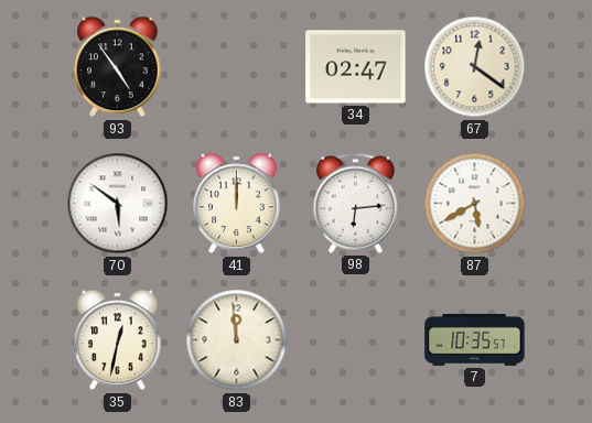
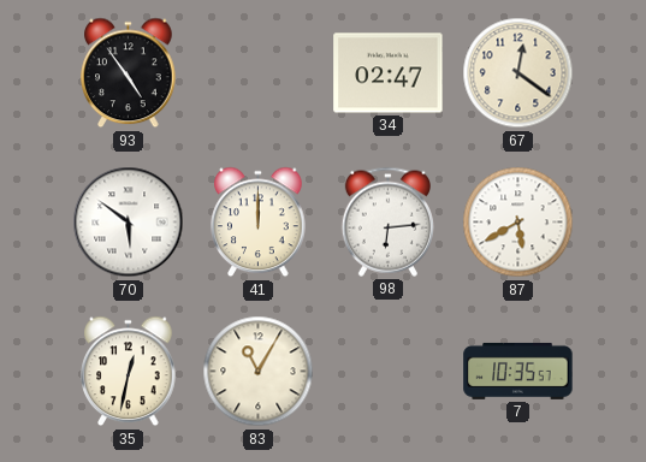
83: 11:59 -> 11:05
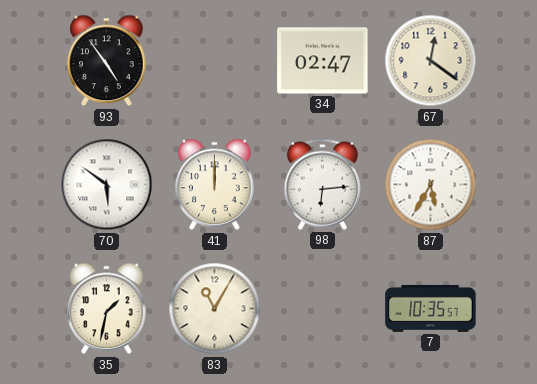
87: 5:40 -> 5:35
35: 12:32 -> 1:32
